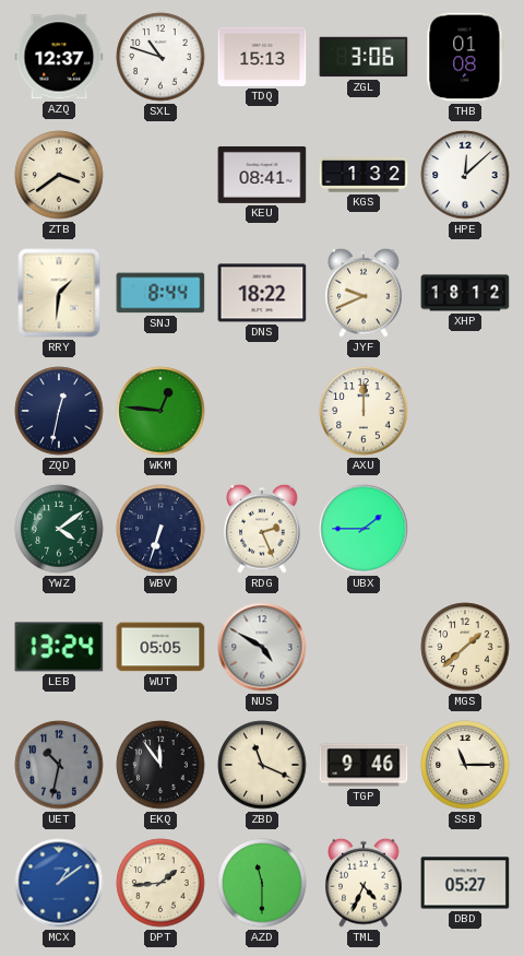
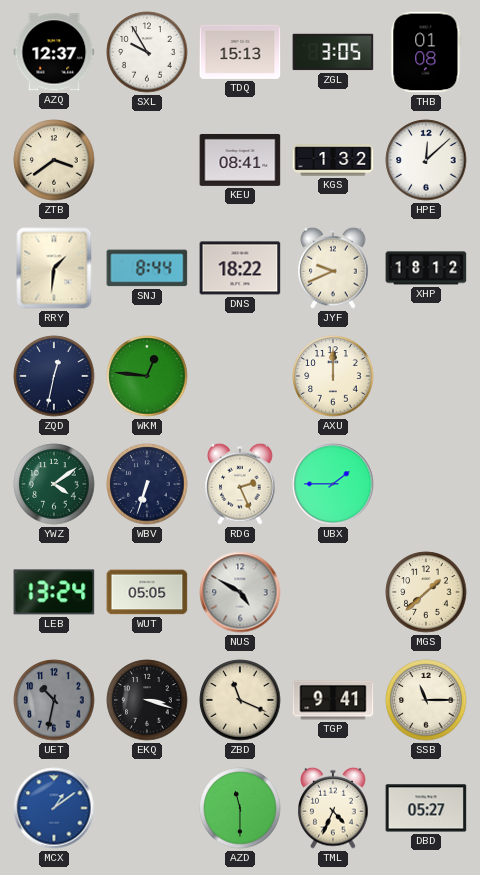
SXL: 10:48 -> 9:55
ZGL: 3:06 -> 3:05
EKQ: 11:54 -> 3:18
TGP: 9:46 -> 9:41
DPT: 1:44 -> none
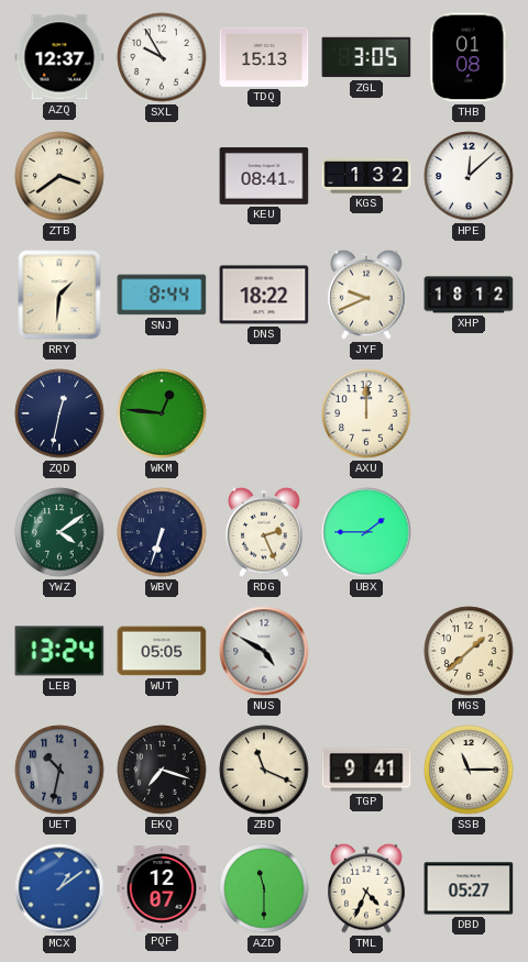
EKQ: 3:18 -> 7:18
PQF: none -> 12:07
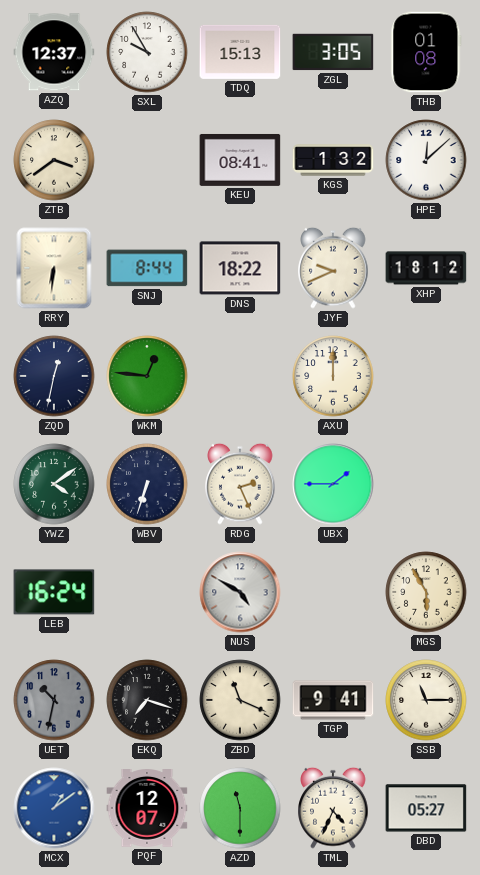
RRY: 1:31 -> 6:31
LEB: 13:24 -> 16:24
WUT: 05:05 -> none
MGS: 1:38 -> 5:55
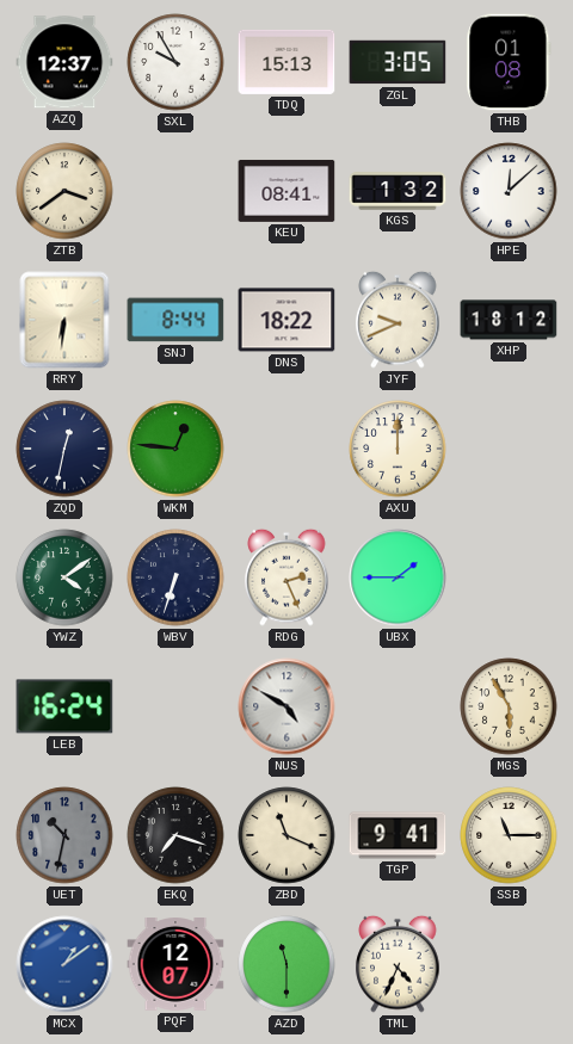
DBD: 05:27 -> none
